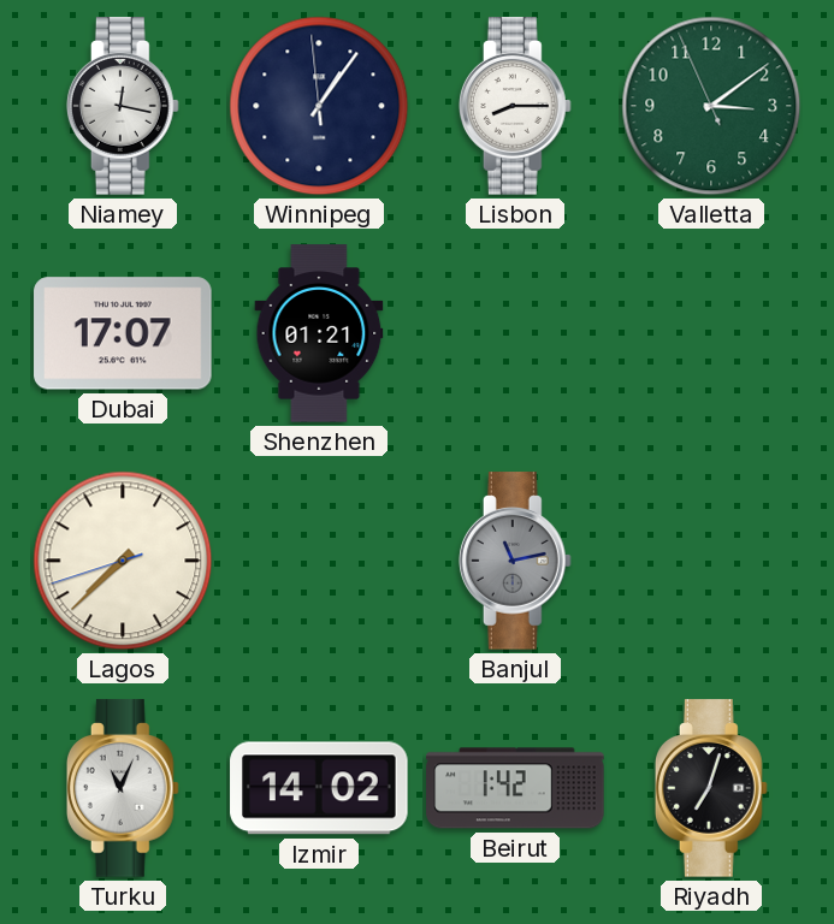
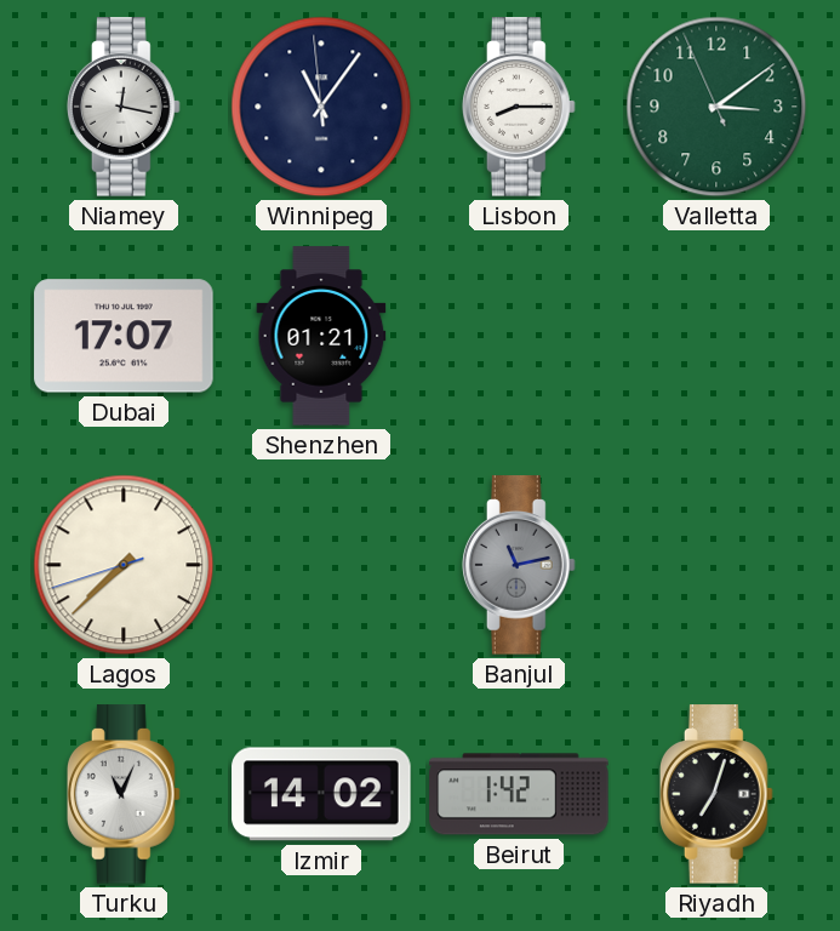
Winnipeg: 1:05 -> 11:05
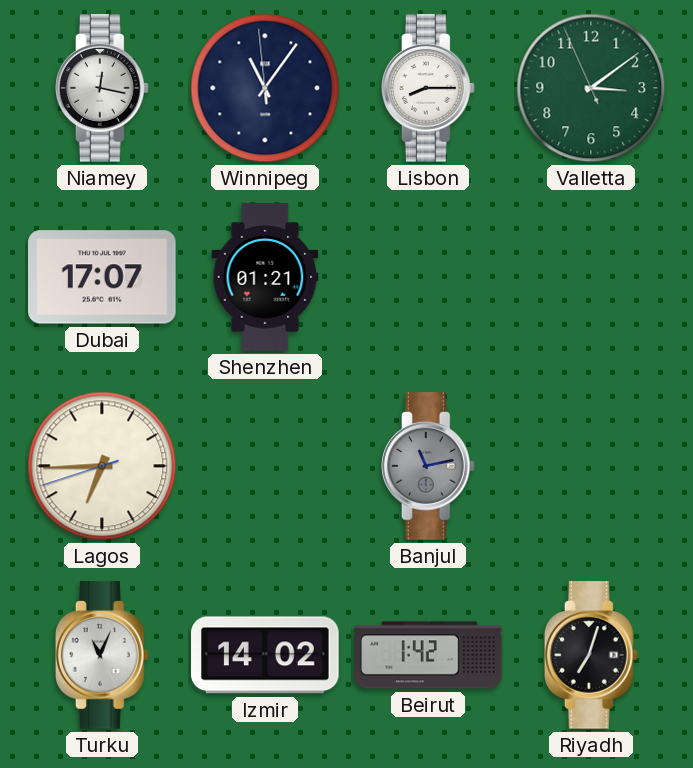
Lagos: 7:37 -> 6:44
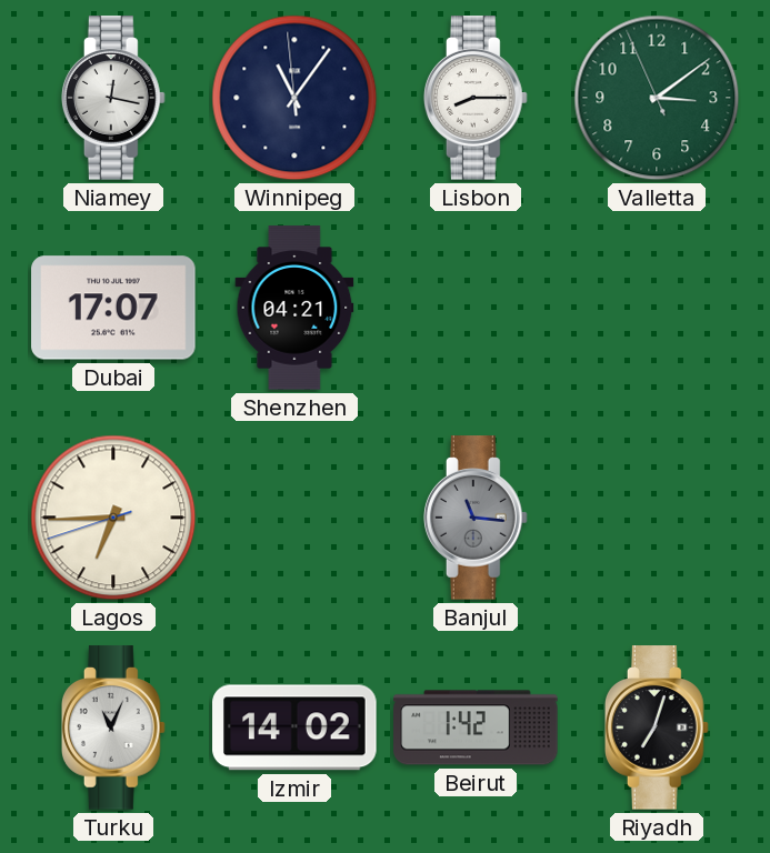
Shenzhen: 01:21 -> 04:21
Banjul: 11:13 -> 11:16
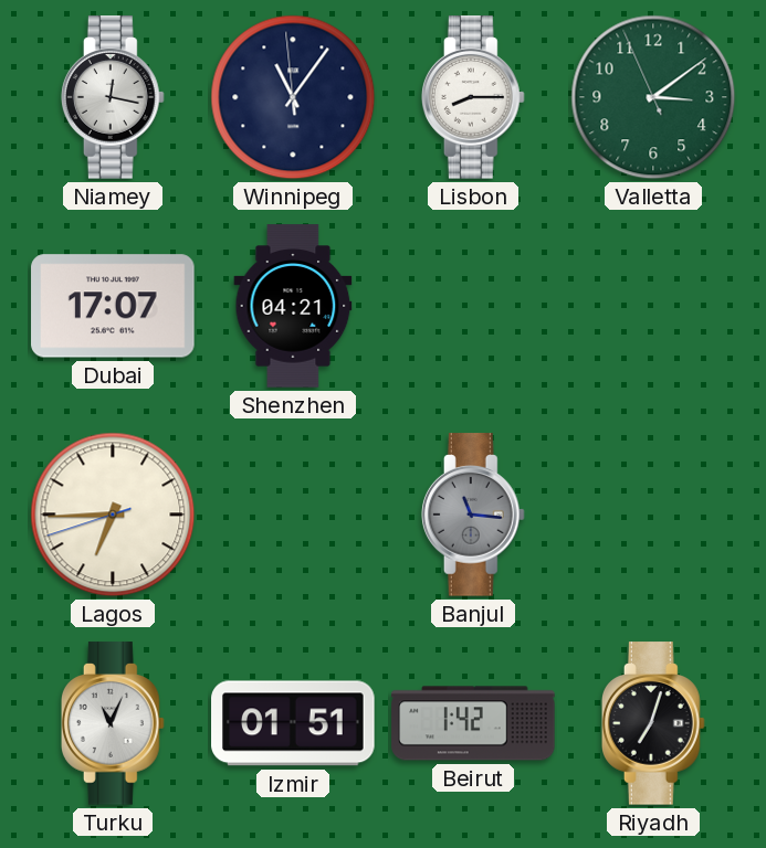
Izmir: 14:02 -> 01:51
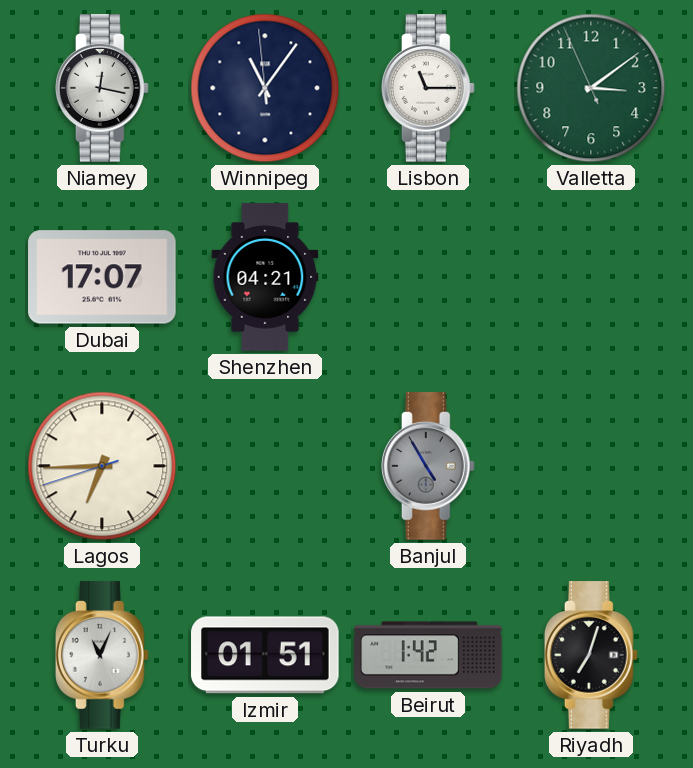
Lisbon: 8:15 -> 11:15
Banjul: 11:16 -> 4:55
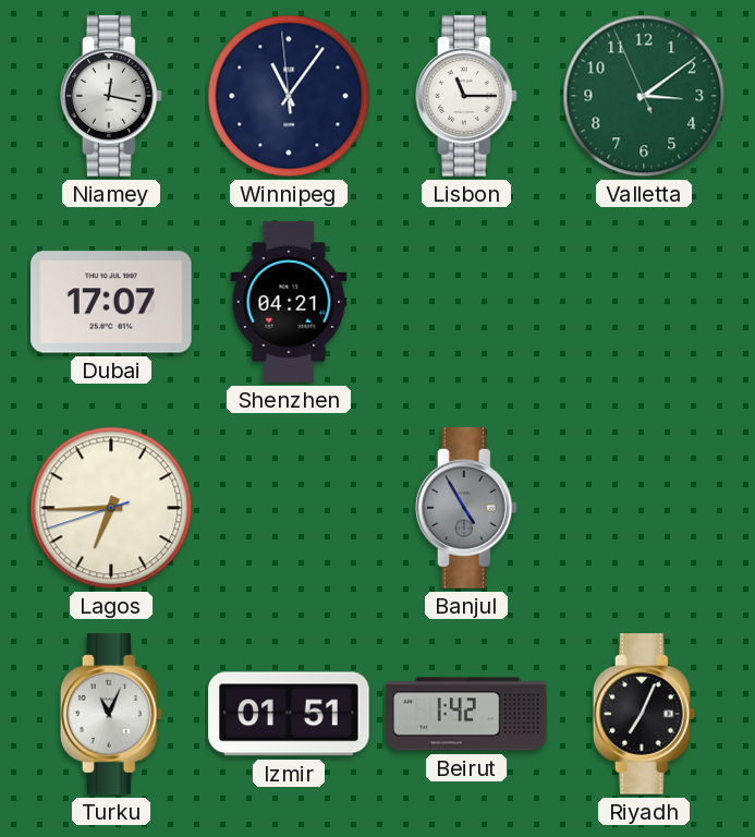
Riyadh: 7:03 -> 7:04
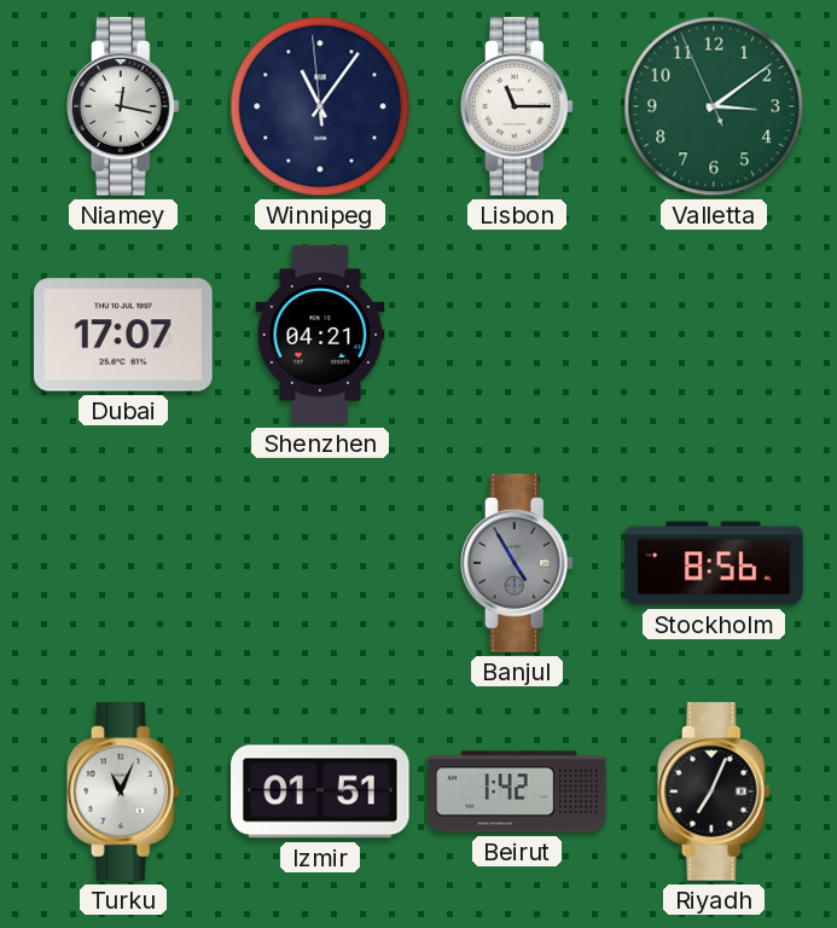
Lagos: 6:44 -> none
Stockholm: none -> 8:56
